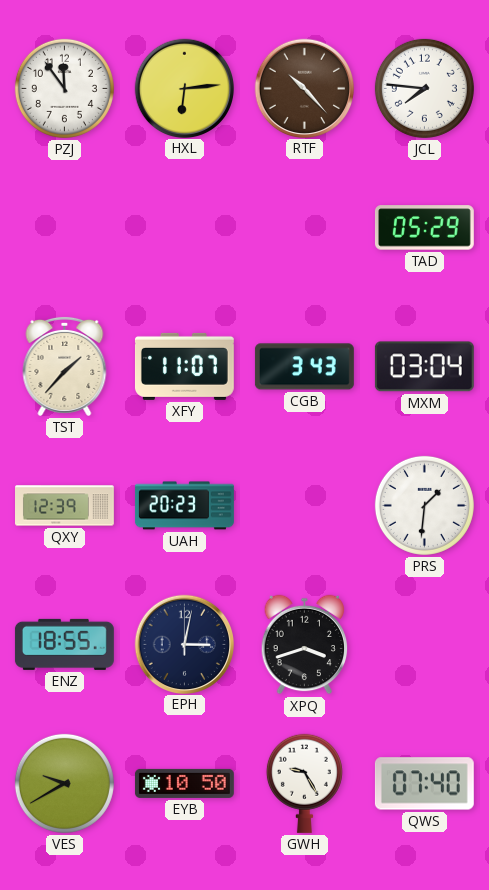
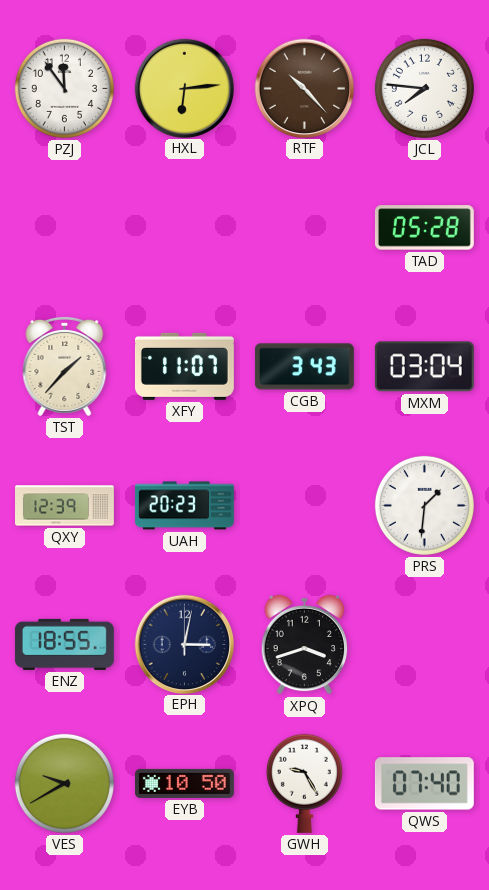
TAD: 05:29 -> 05:28
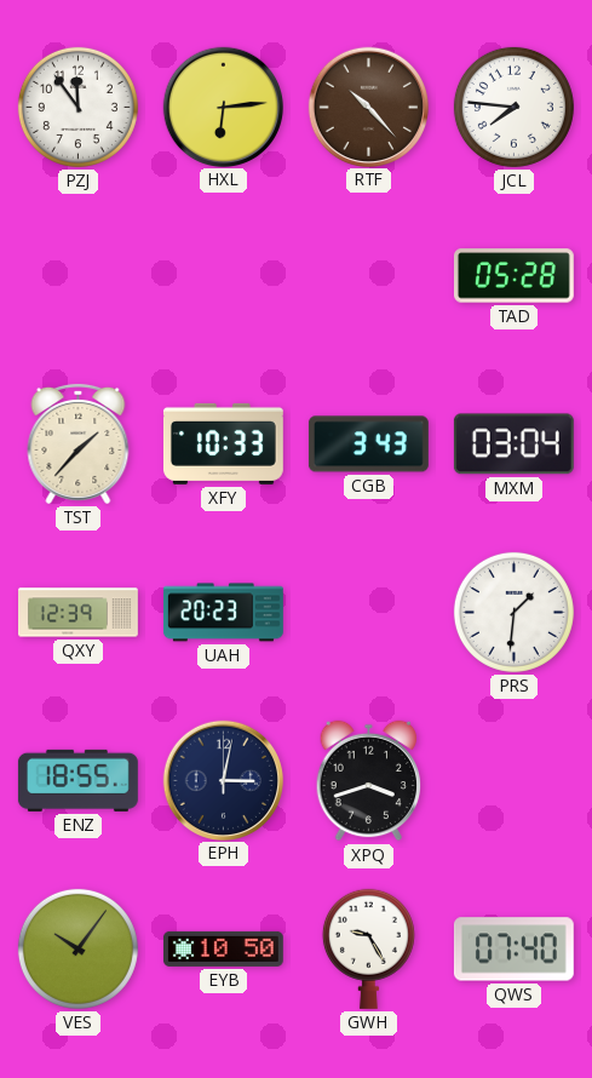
XFY: 11:07 -> 10:33
VES: 9:40 -> 10:06
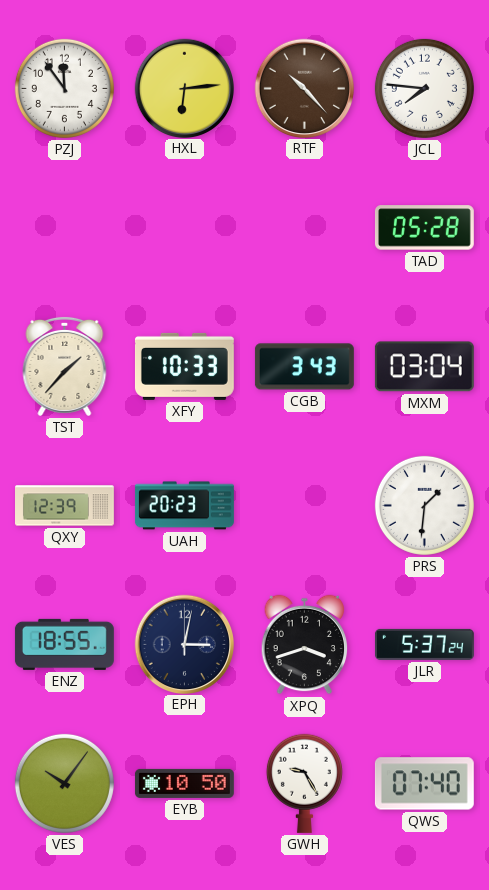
JLR: none -> 5:37
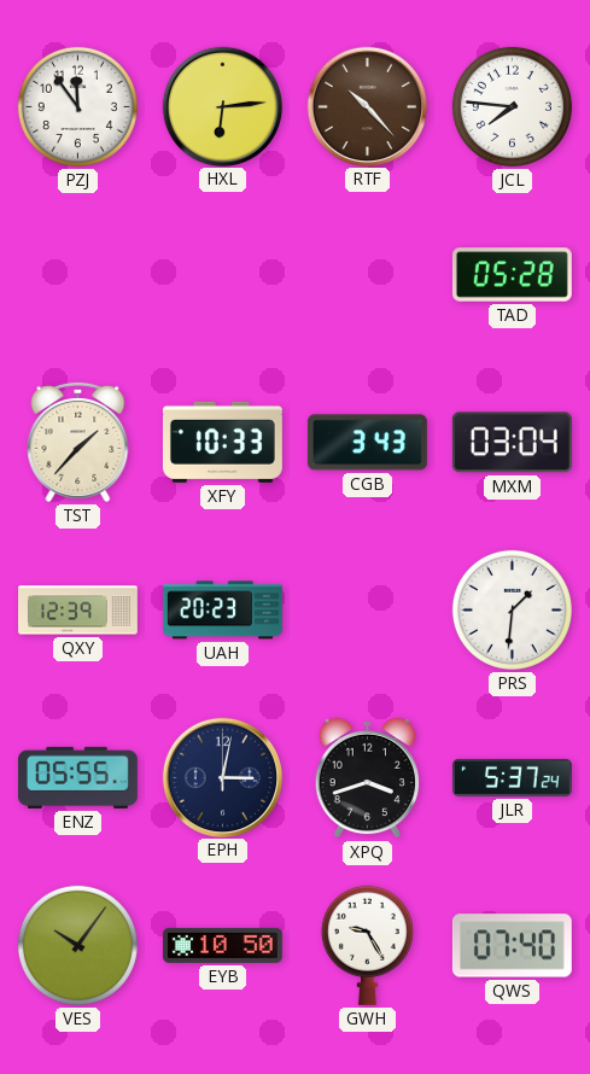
ENZ: 18:55 -> 05:55
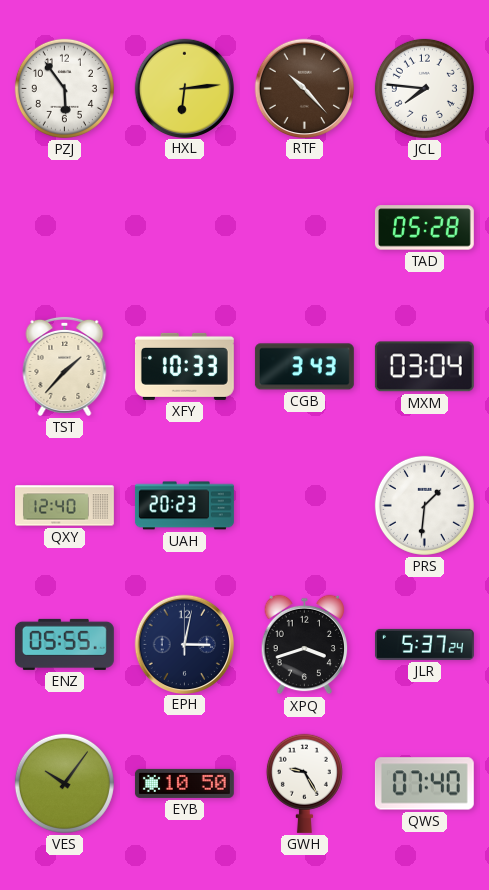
PZJ: 11:54 -> 5:54
QXY: 12:39 -> 12:40
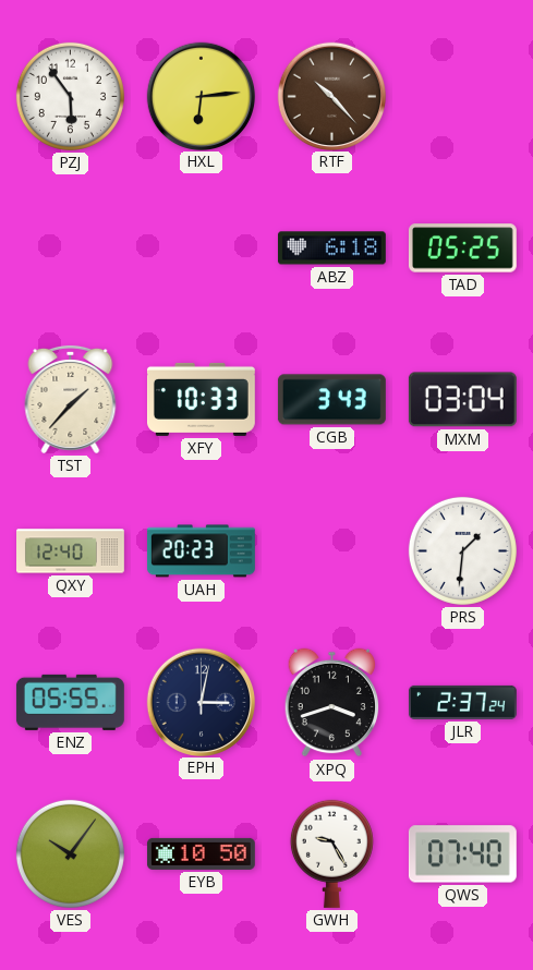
JCL: 7:46 -> none
ABZ: none -> 6:18
TAD: 05:28 -> 05:25
JLR: 5:37 -> 2:37
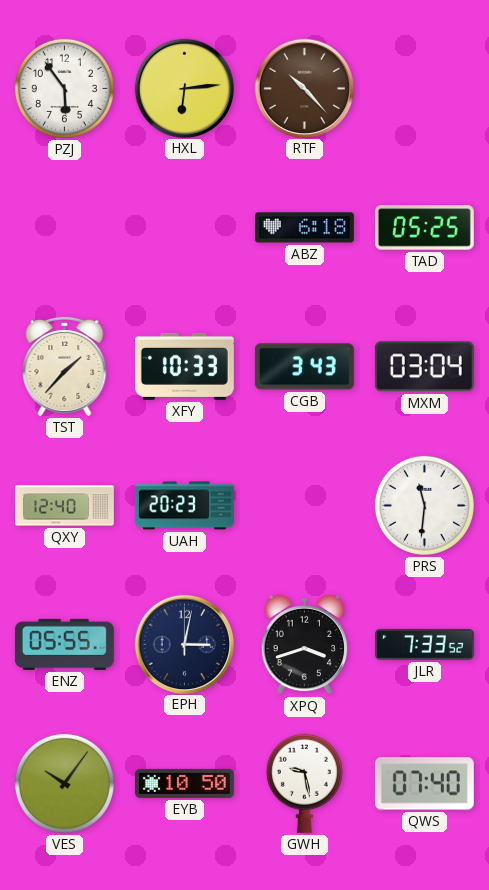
PRS: 1:31 -> 11:31
JLR: 2:37 -> 7:33
GWH: 9:25 -> 9:28
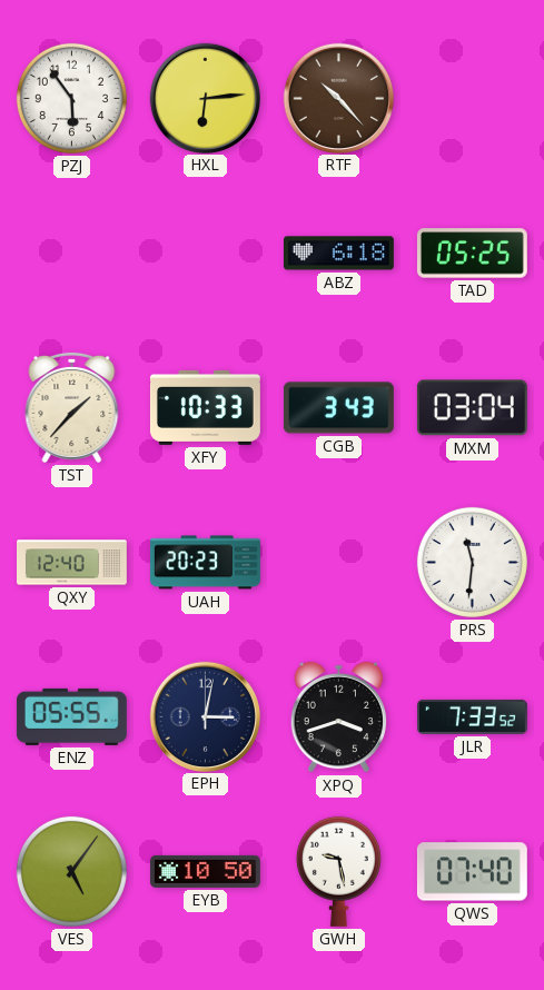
VES: 10:06 -> 5:06
